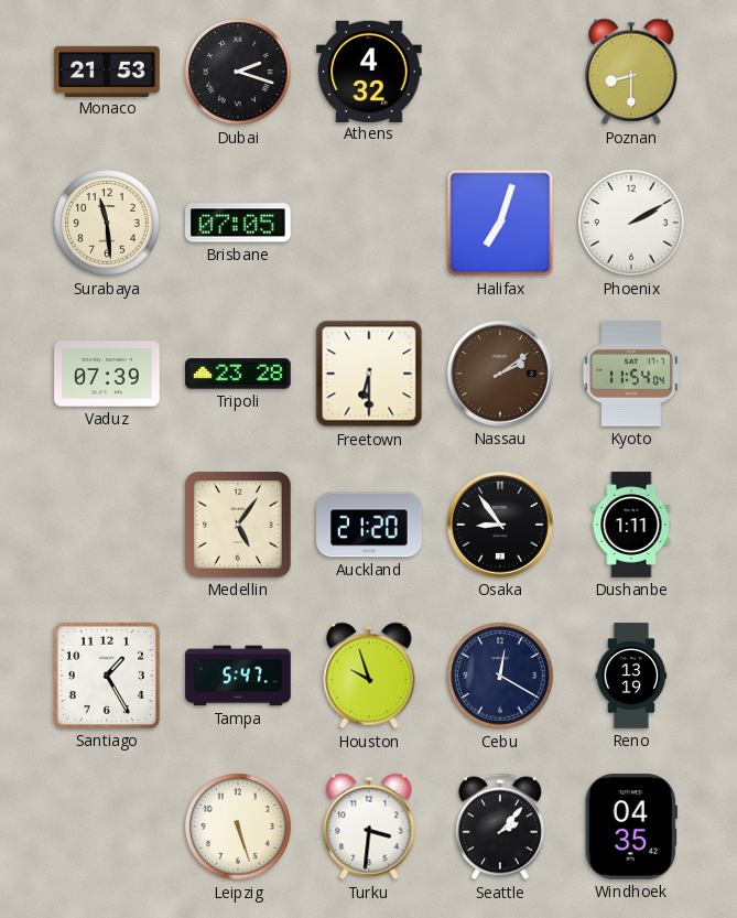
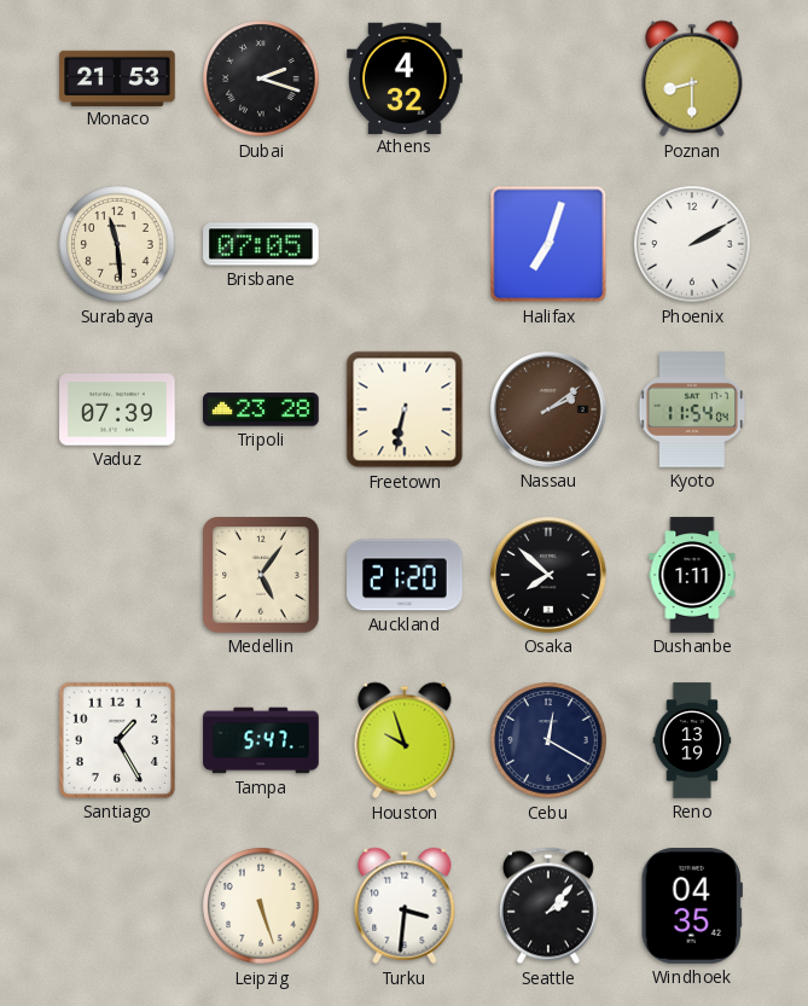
Freetown: 6:30 -> 6:32
Osaka: 8:54 -> 7:52
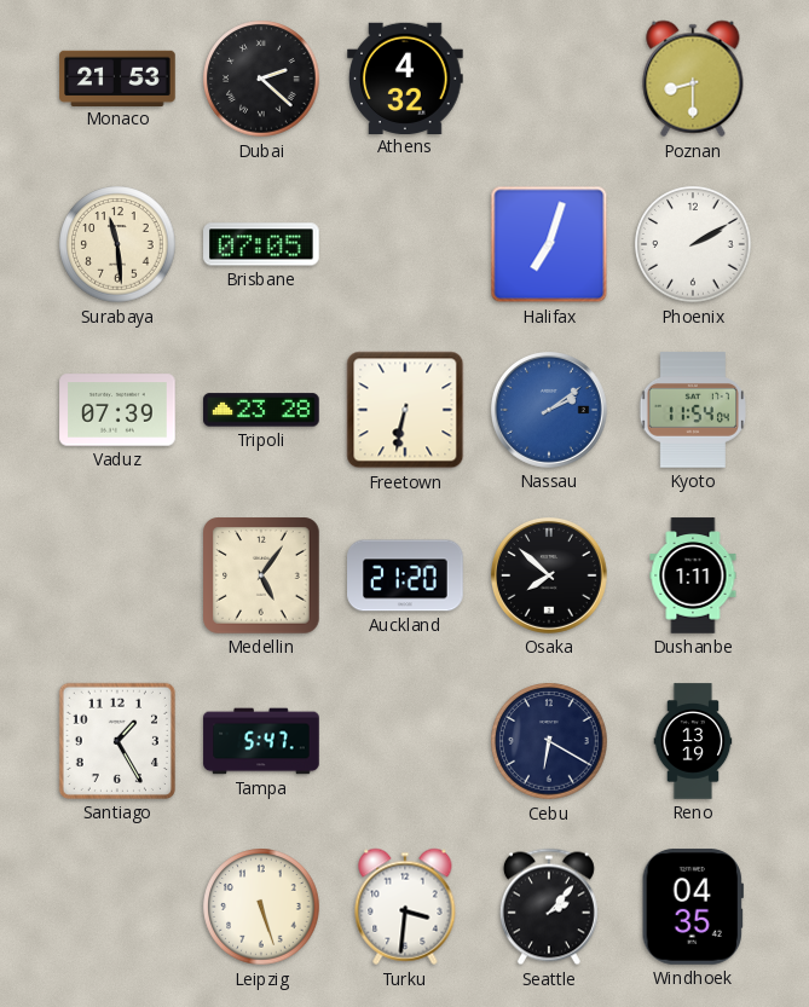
Dubai: 2:18 -> 2:22
Nassau dial: brown -> blue
Houston: 9:57 -> none
Cebu: 12:20 -> 6:20
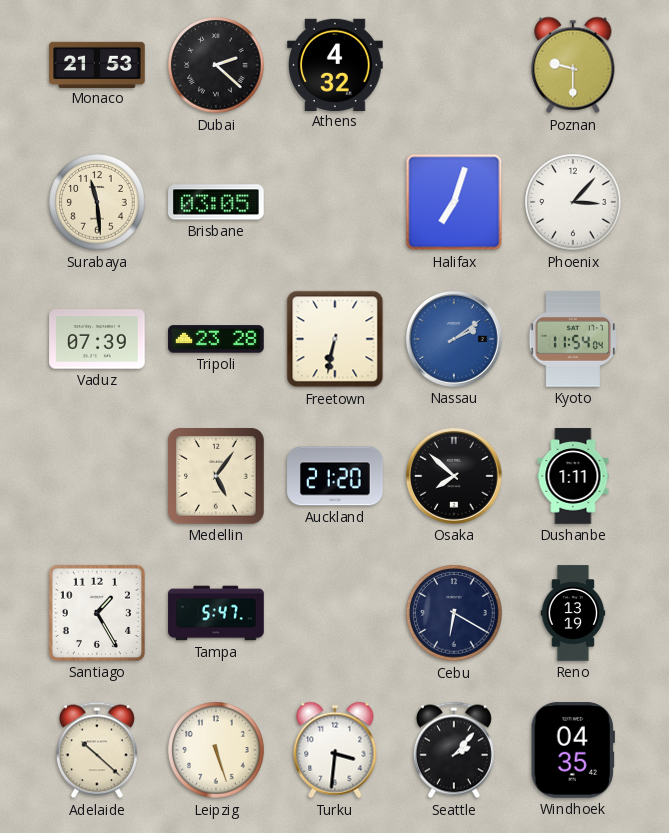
Poznan: 8:30 -> 9:30
Brisbane: 07:05 -> 03:05
Phoenix: 2:10 -> 3:07
Adelaide: none -> 10:22
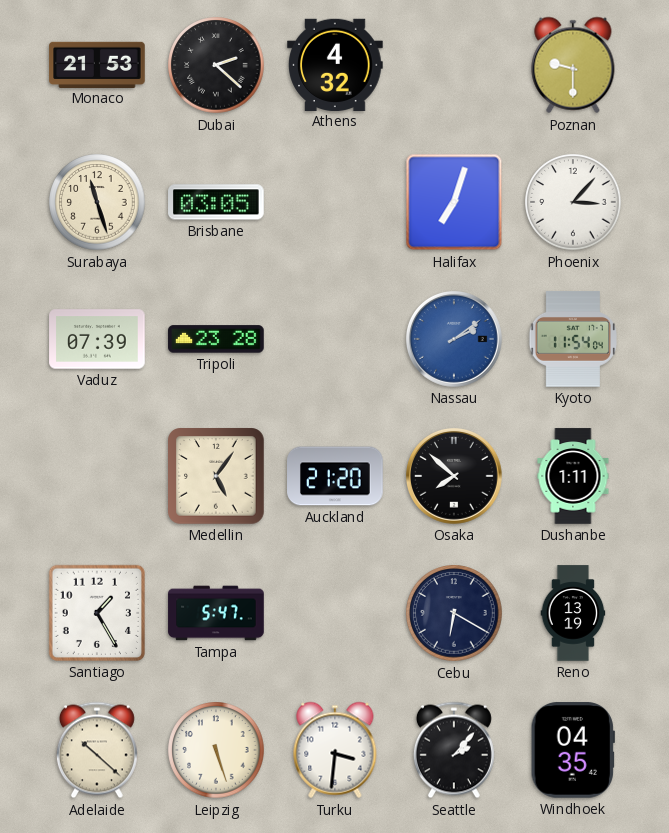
Surabaya: 11:29 -> 11:27
Freetown: 6:32 -> none
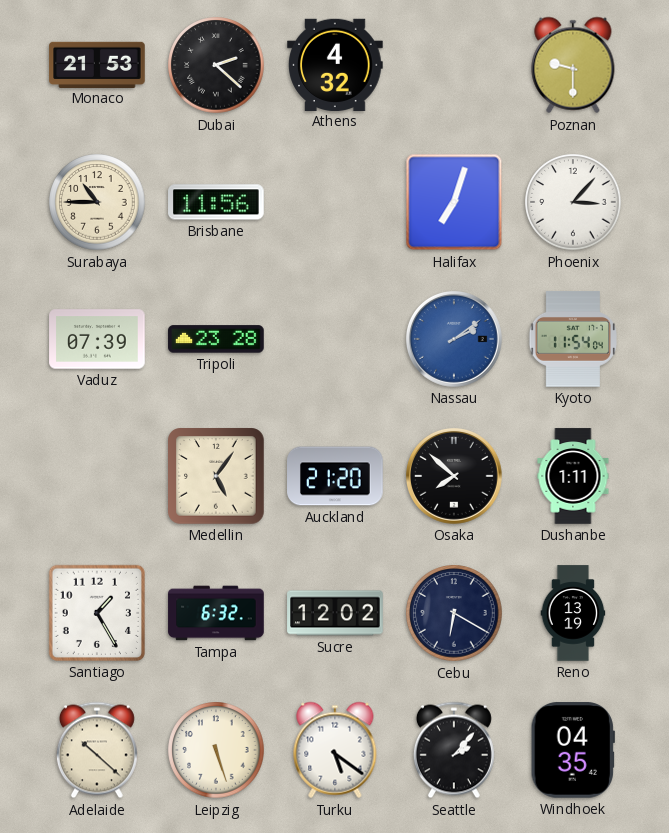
Surabaya: 11:27 -> 10:45
Brisbane: 03:05 -> 11:56
Tampa: 5:47 -> 6:32
Sucre: none -> 12:02
Turku: 3:31 -> 5:21
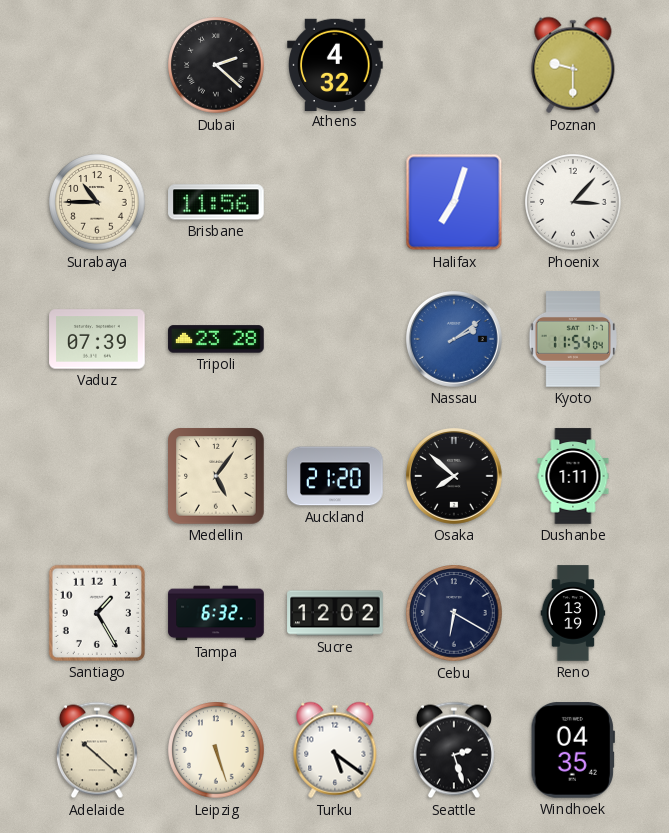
Monaco: 21:53 -> none
Seattle: 2:07 -> 2:27
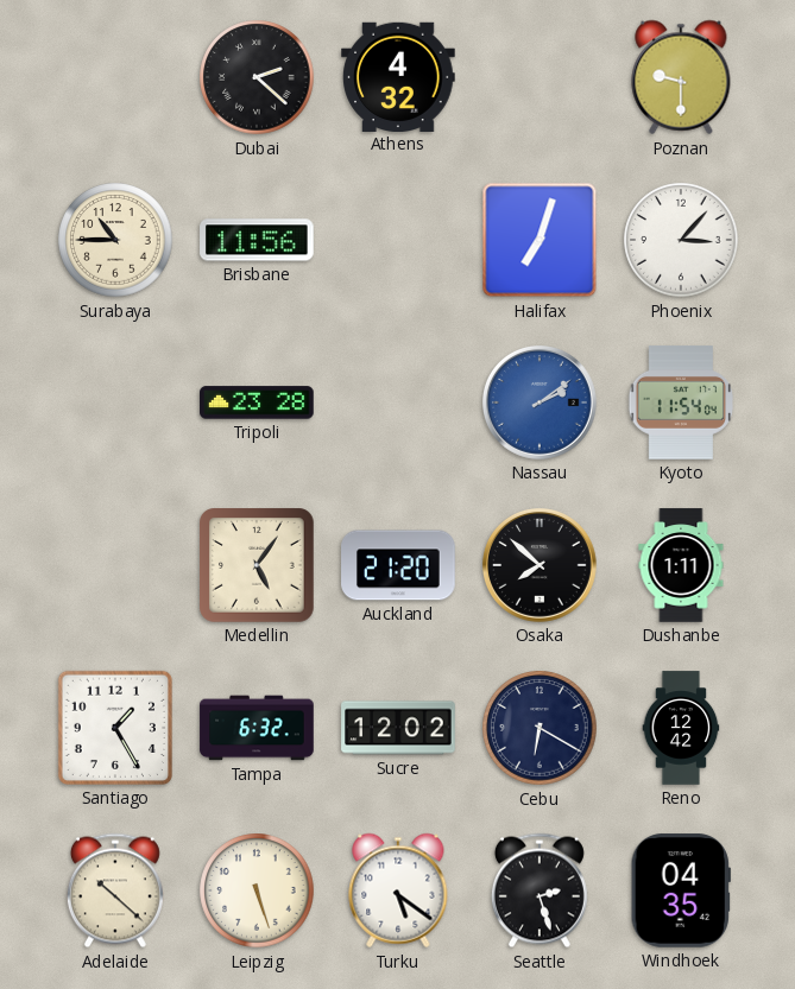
Vaduz: 07:39 -> none
Reno: 13:19 -> 12:42
